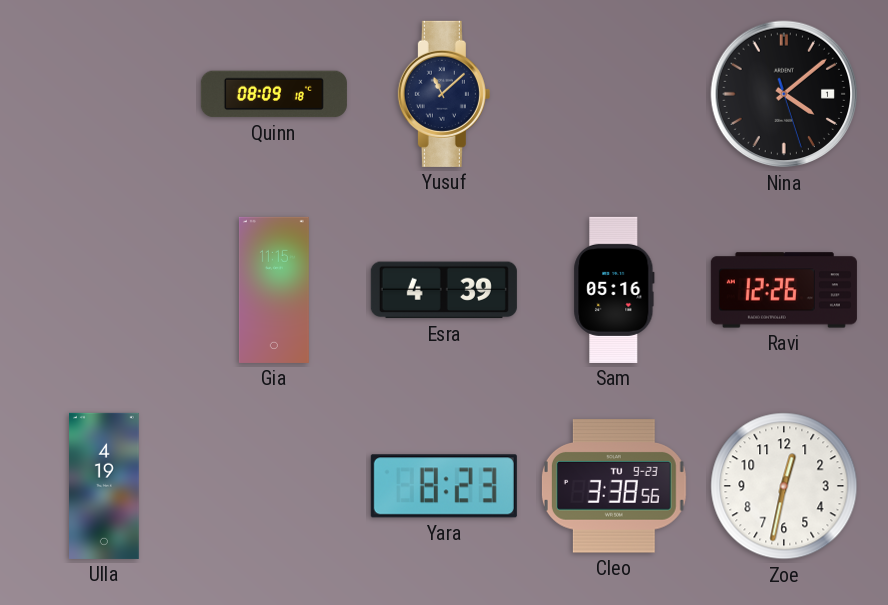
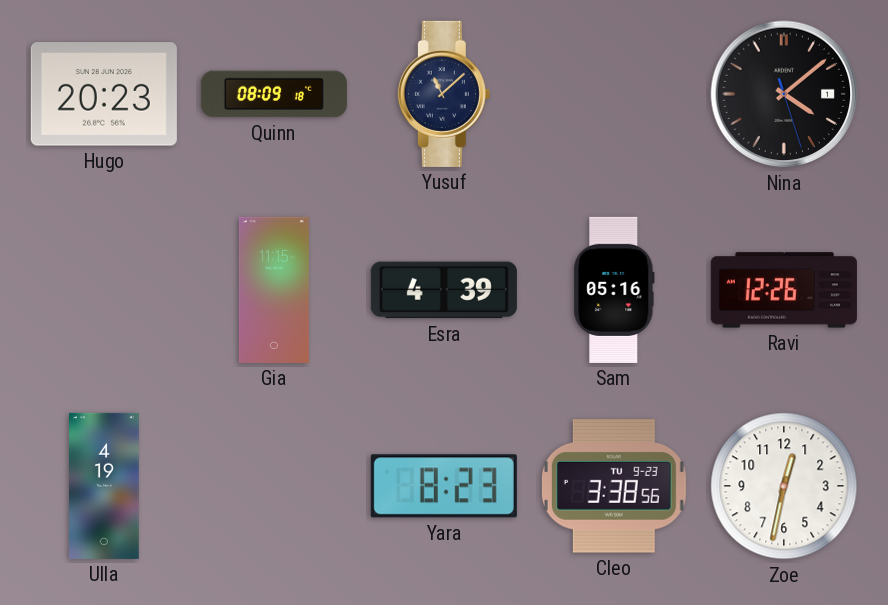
Hugo: none -> 20:23
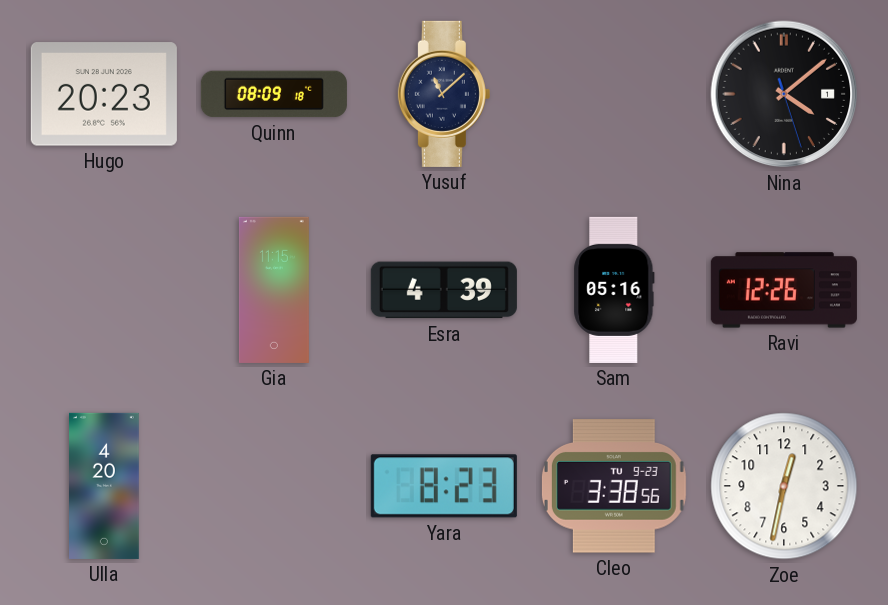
Ulla: 4:19 -> 4:20
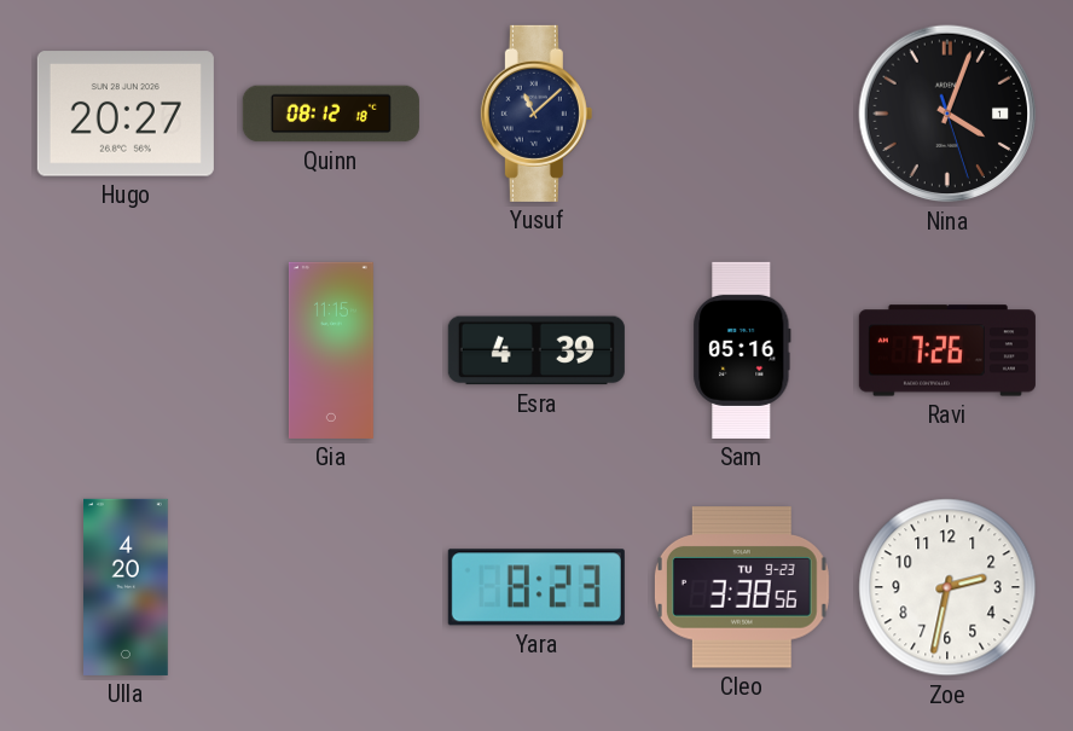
Hugo: 20:23 -> 20:27
Quinn: 08:09 -> 08:12
Nina: 4:08 -> 4:03
Ravi: 12:26 -> 7:26
Zoe: 12:32 -> 2:32
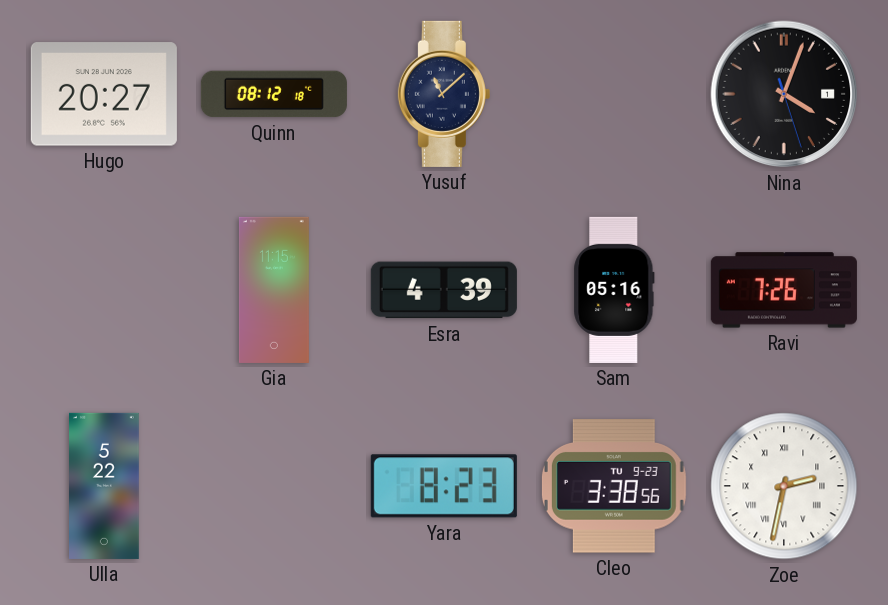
Ulla: 4:20 -> 5:22
Zoe numerals: Arabic -> Roman
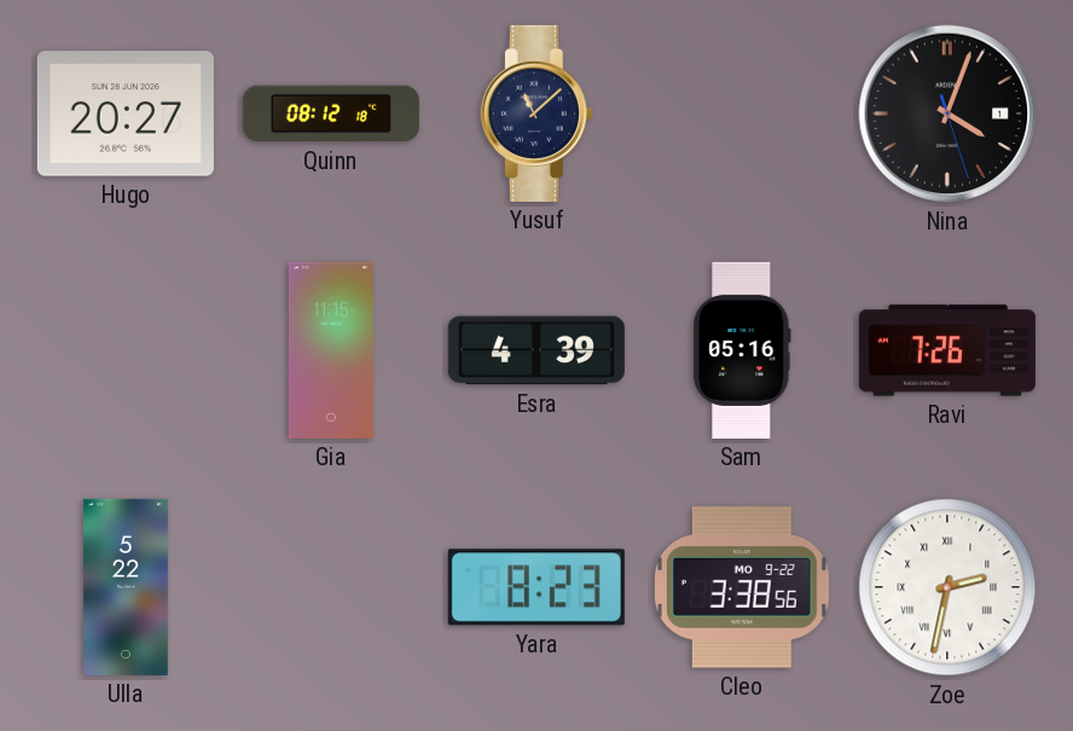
Cleo date: TU 9-23 -> MO 9-22
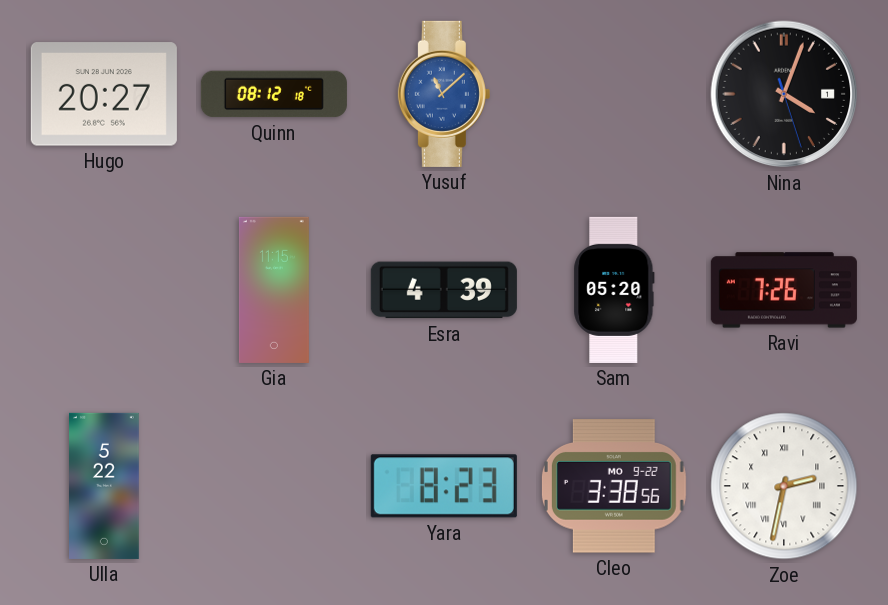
Yusuf dial: navy -> blue
Sam: 05:16 -> 05:20
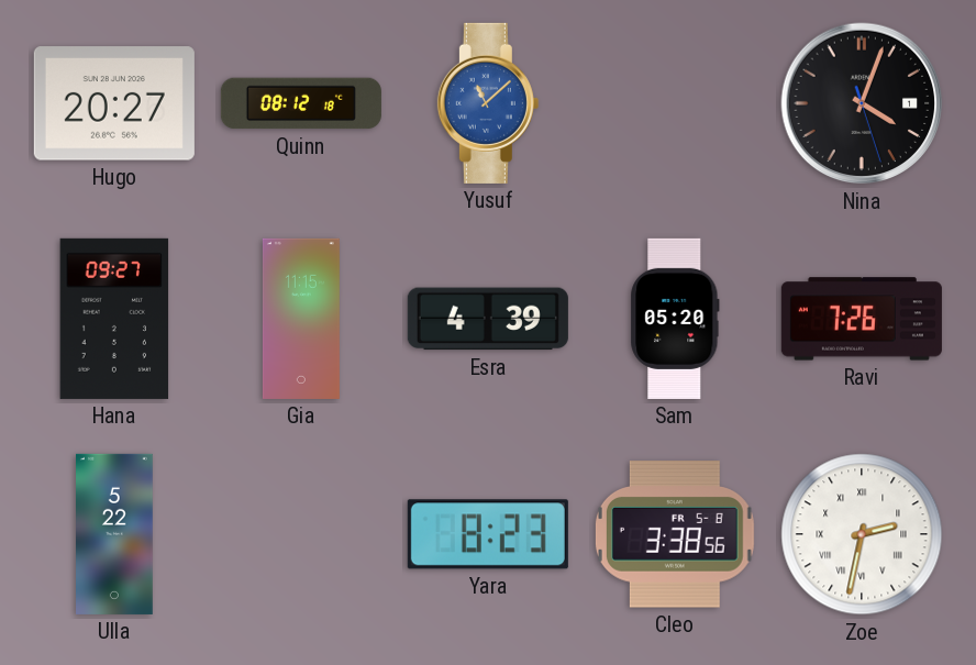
Hana: none -> 09:27
Cleo date: MO 9-22 -> FR 5-8
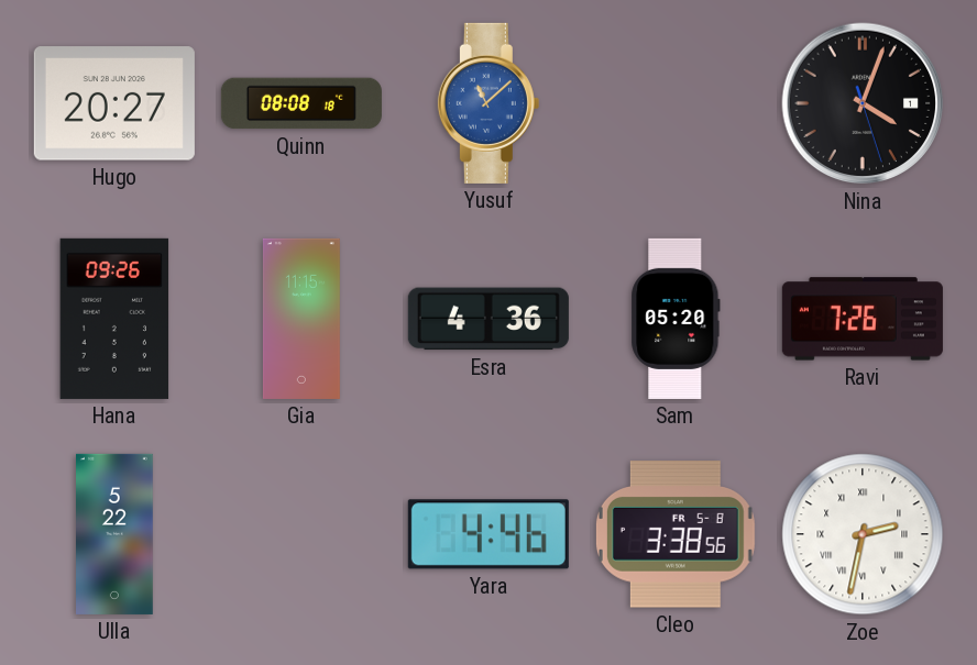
Quinn: 08:12 -> 08:08
Hana: 09:27 -> 09:26
Esra: 4:39 -> 4:36
Yara: 8:23 -> 4:46
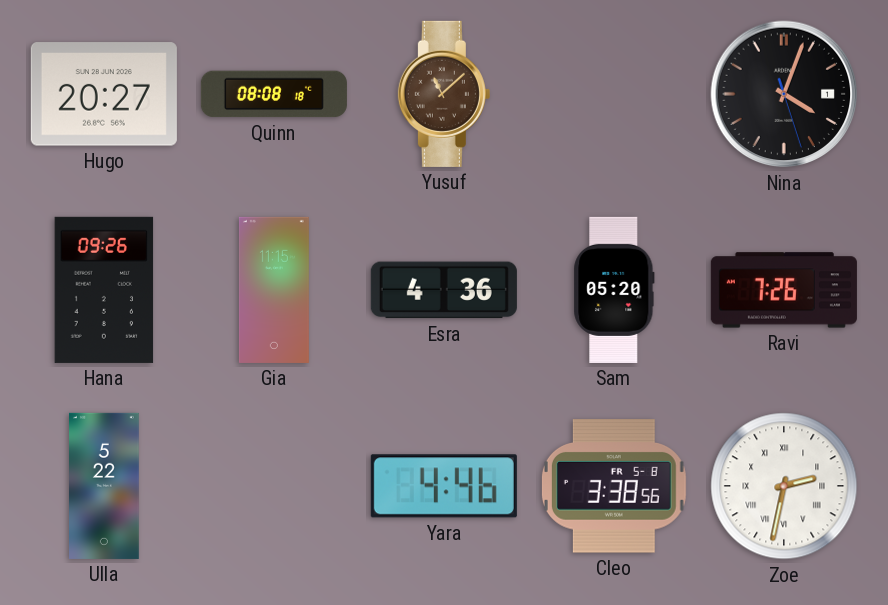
Yusuf dial: blue -> brown
